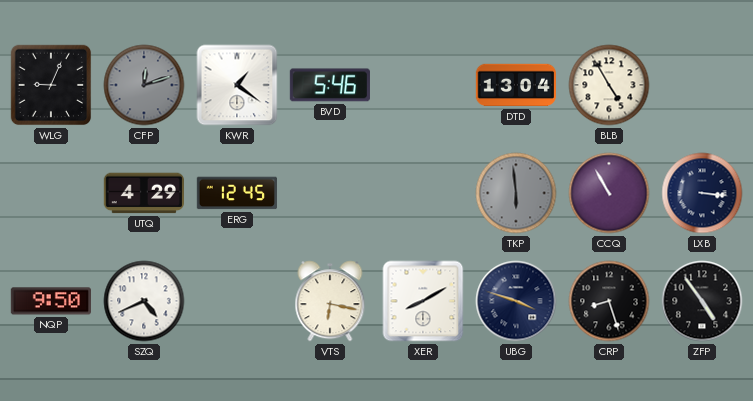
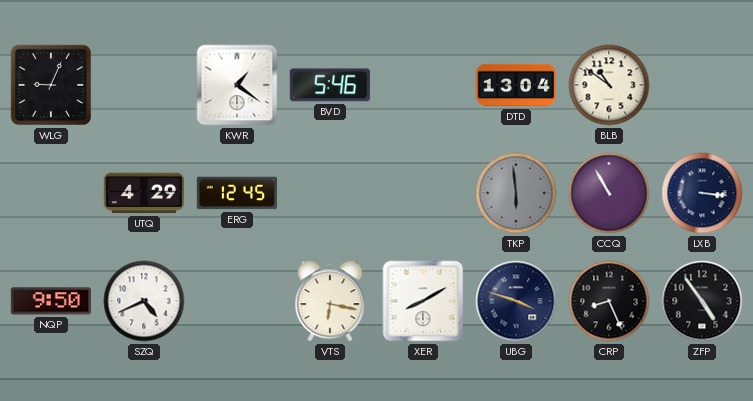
CFP: 12:12 -> none
BLB: 4:55 -> 10:51
CRP: 8:27 -> 8:26
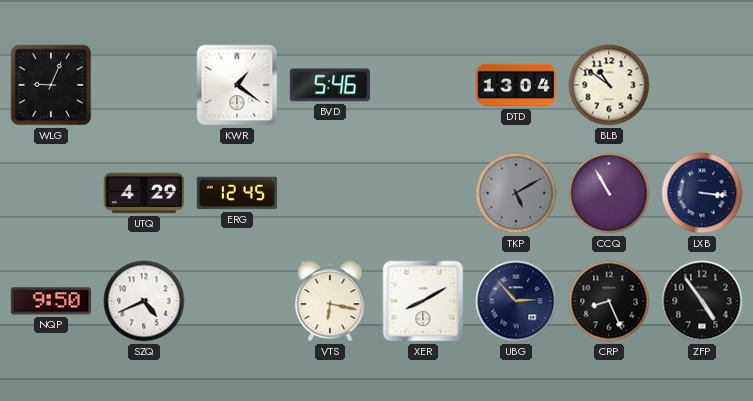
TKP: 5:59 -> 5:10
UBG: 3:48 -> 2:53
